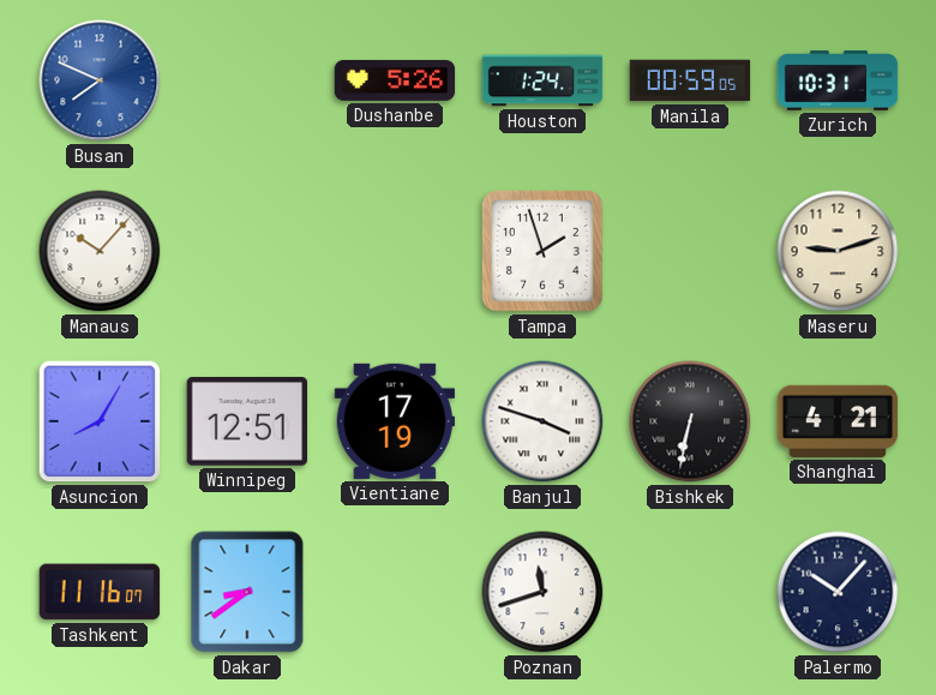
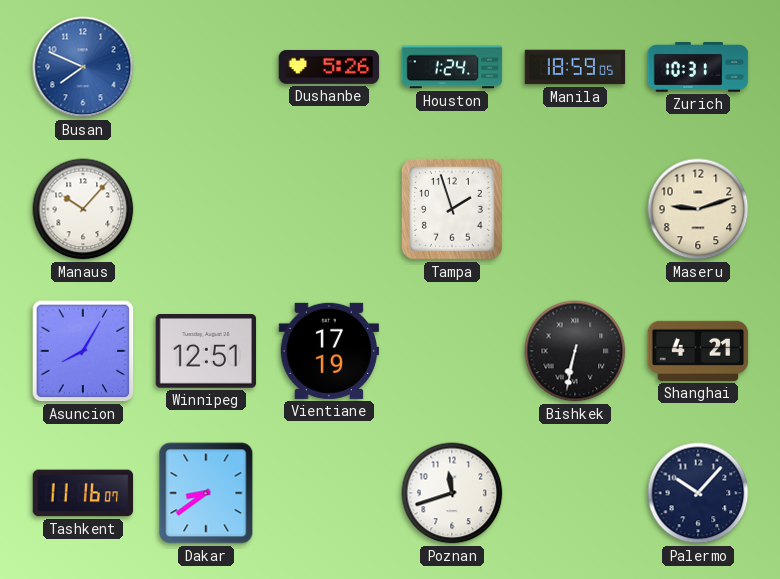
Manila: 00:59 -> 18:59
Banjul: 3:48 -> none
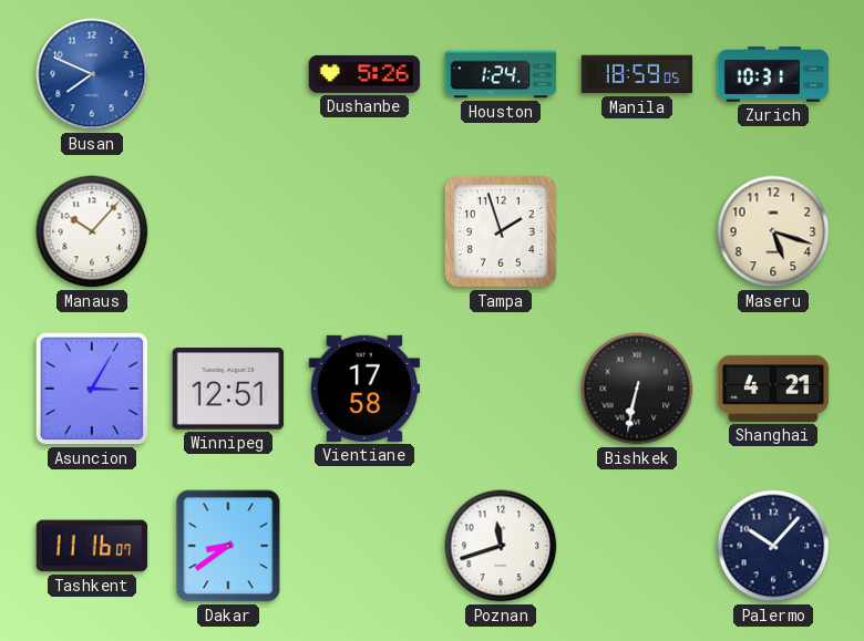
Maseru: 9:12 -> 5:18
Asuncion: 8:05 -> 3:05
Vientiane: 17:19 -> 17:58
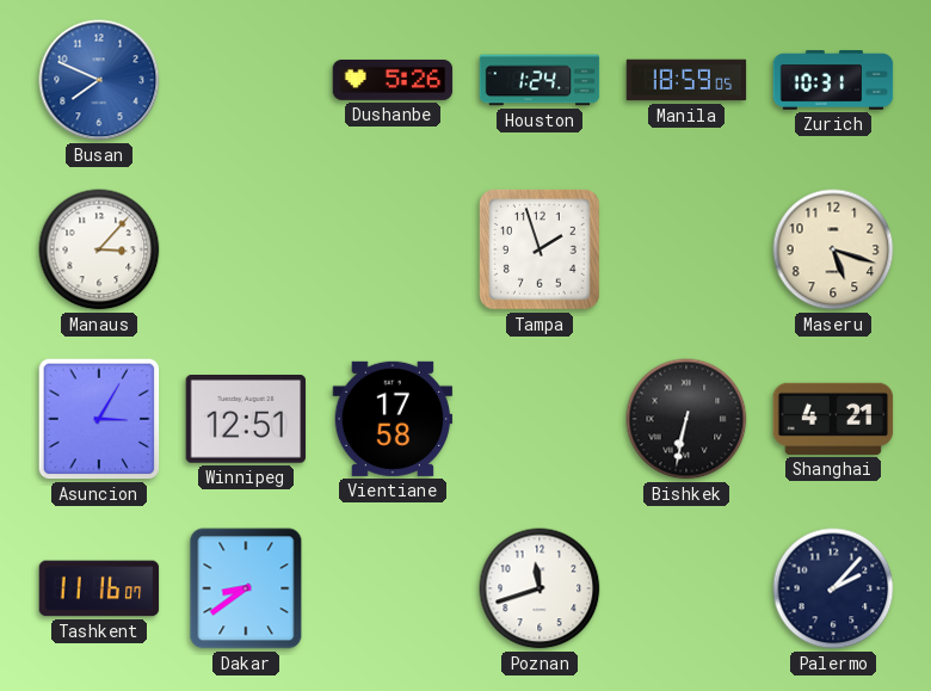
Manaus: 10:07 -> 3:07
Palermo: 10:07 -> 2:07
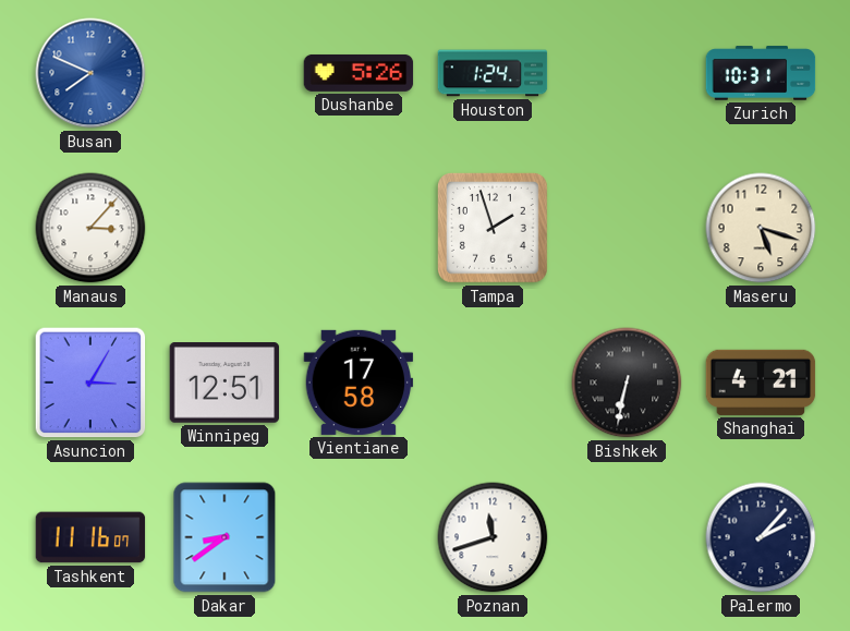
Manila: 18:59 -> none
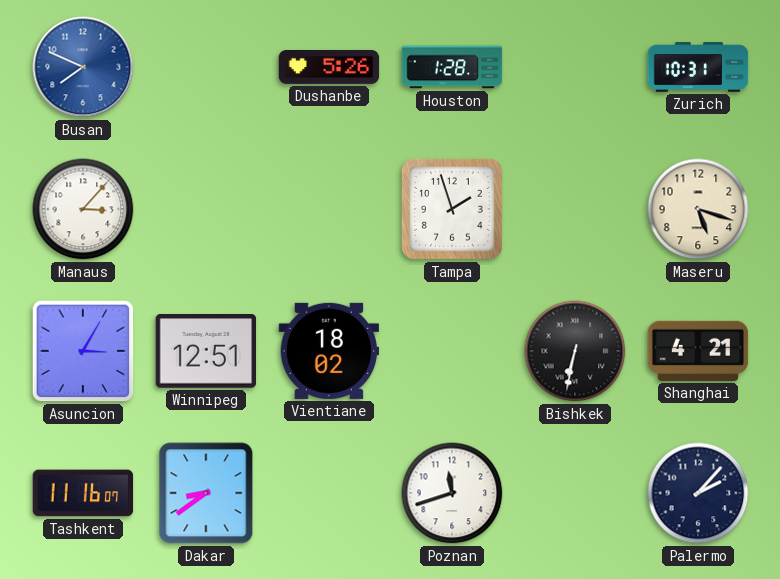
Houston: 1:24 -> 1:28
Vientiane: 17:58 -> 18:02
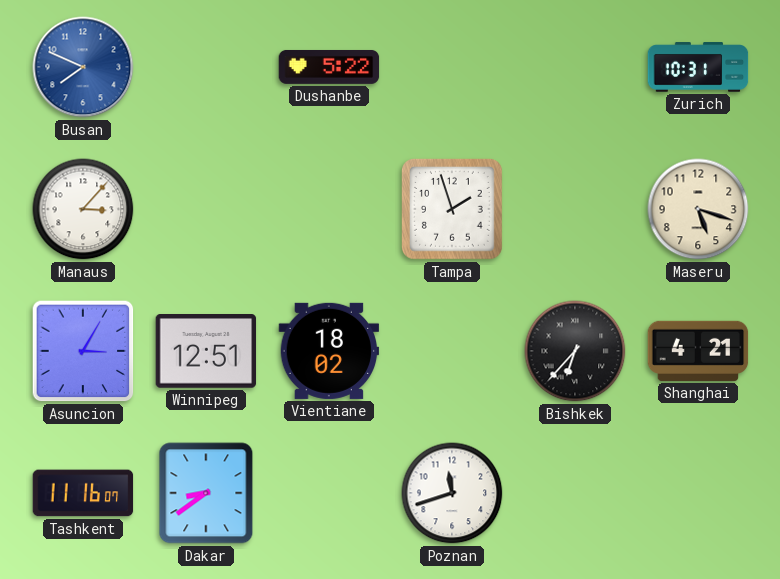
Dushanbe: 5:26 -> 5:22
Houston: 1:28 -> none
Bishkek: 6:32 -> 6:37
Palermo: 2:07 -> none
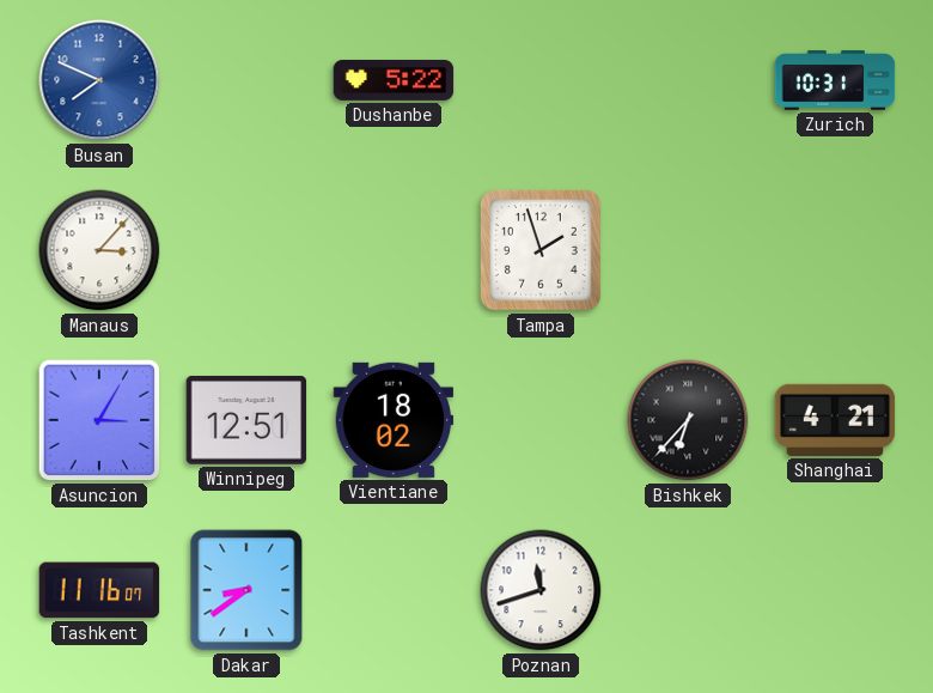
Maseru: 5:18 -> none
